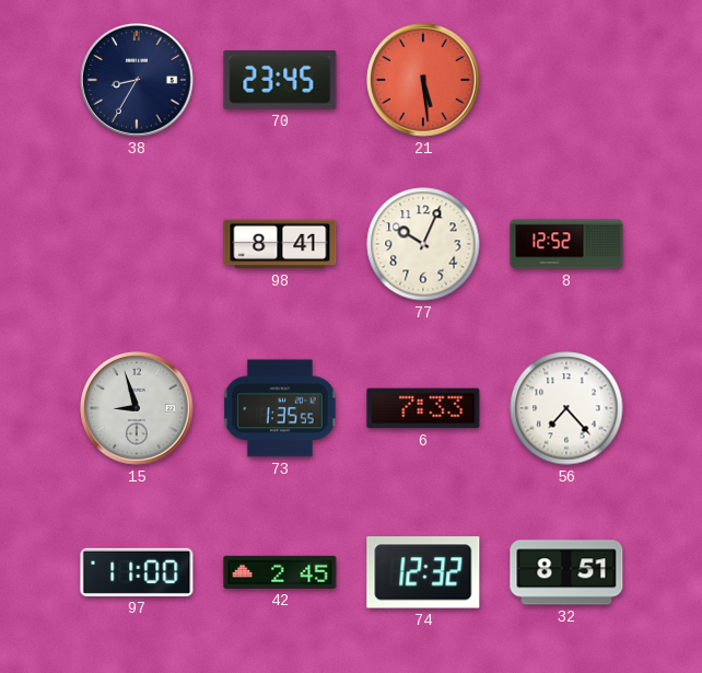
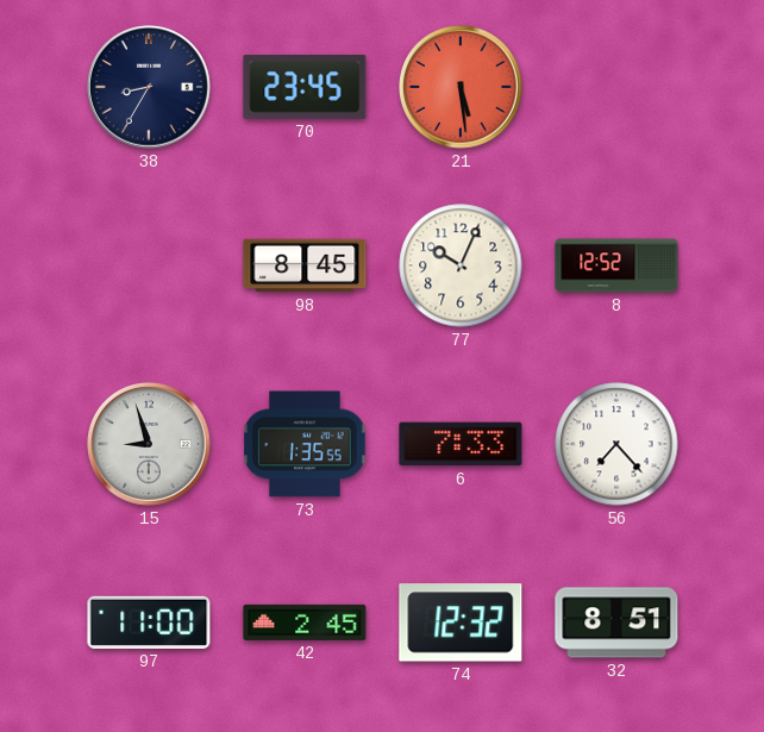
98: 8:41 -> 8:45
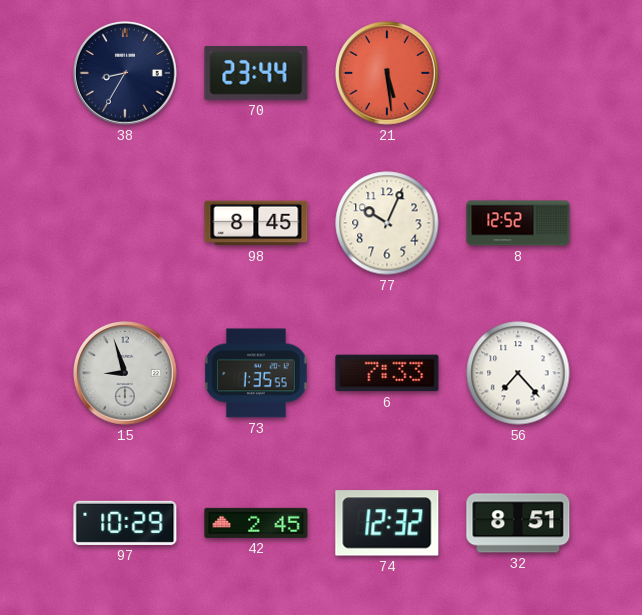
70: 23:45 -> 23:44
97: 11:00 -> 10:29
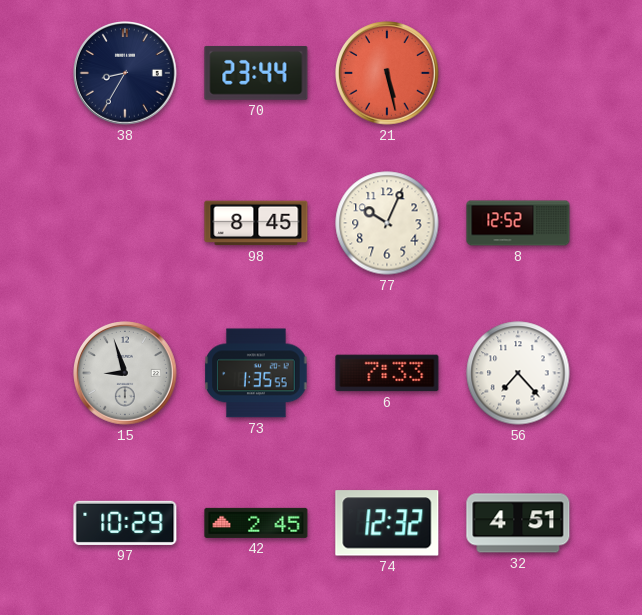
21: 5:29 -> 5:28
32: 8:51 -> 4:51
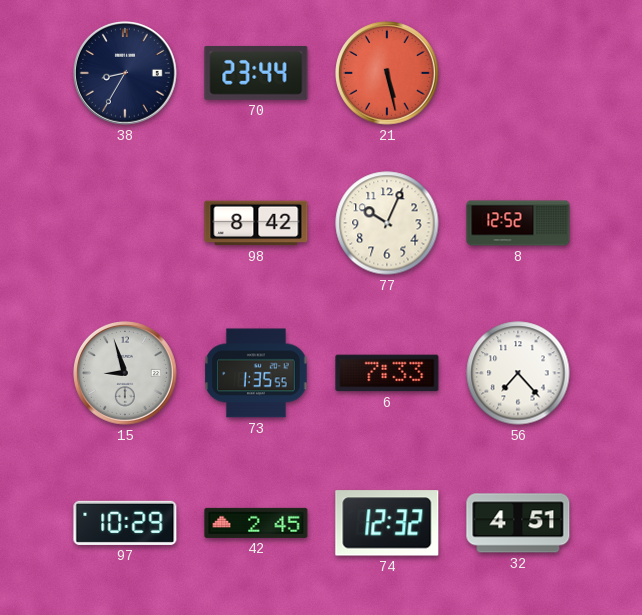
98: 8:45 -> 8:42
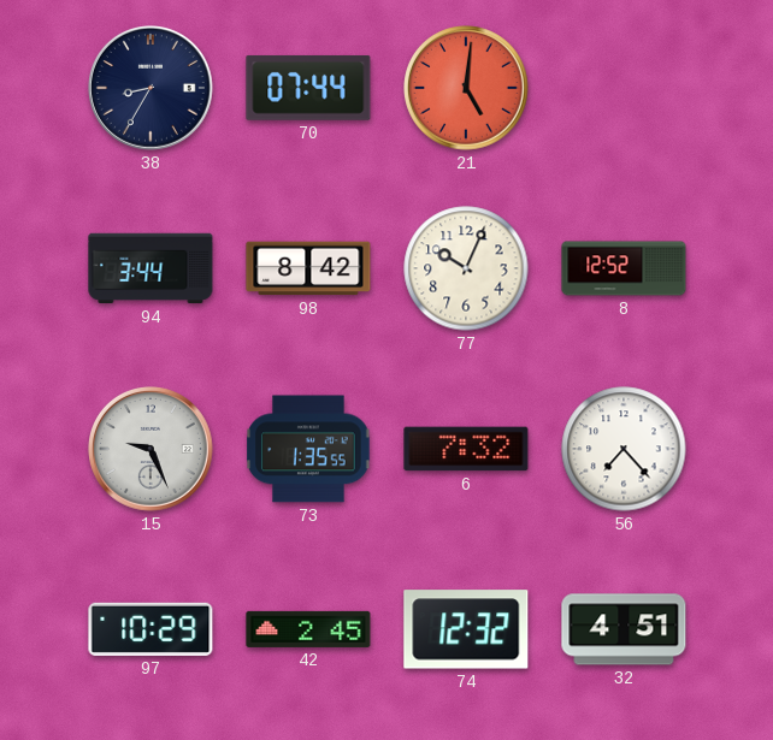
70: 23:44 -> 07:44
21: 5:28 -> 5:01
94: none -> 3:44
15: 8:57 -> 9:26
6: 7:33 -> 7:32
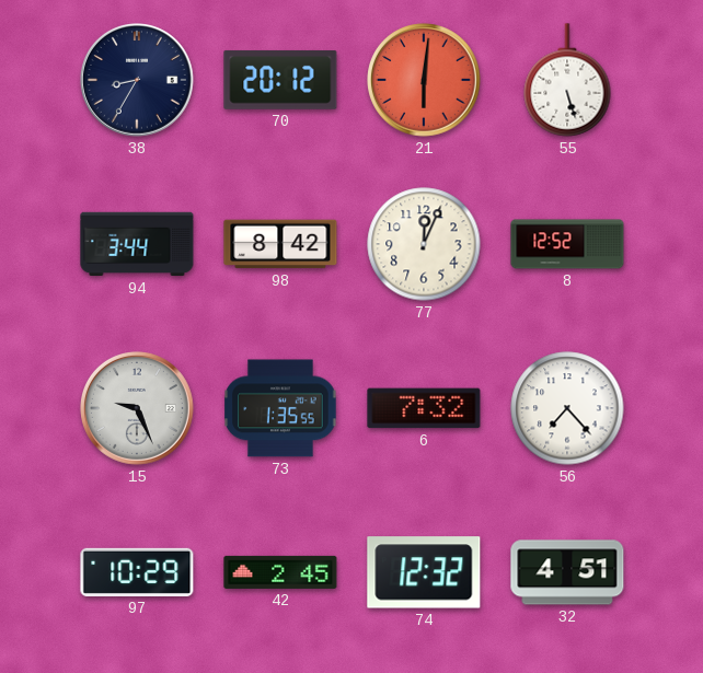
70: 07:44 -> 20:12
21: 5:01 -> 6:01
55: none -> 5:27
77: 10:04 -> 12:04
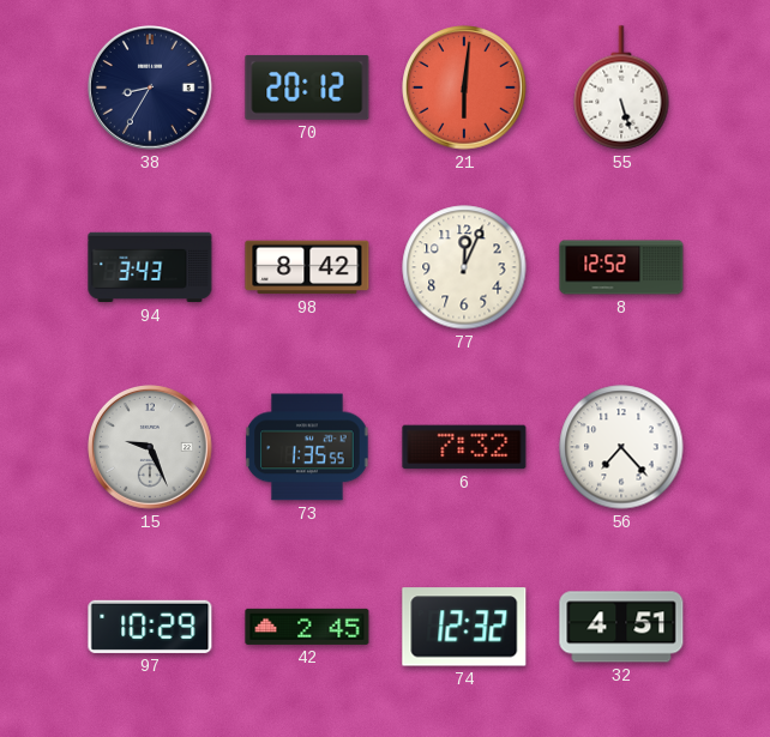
94: 3:44 -> 3:43
